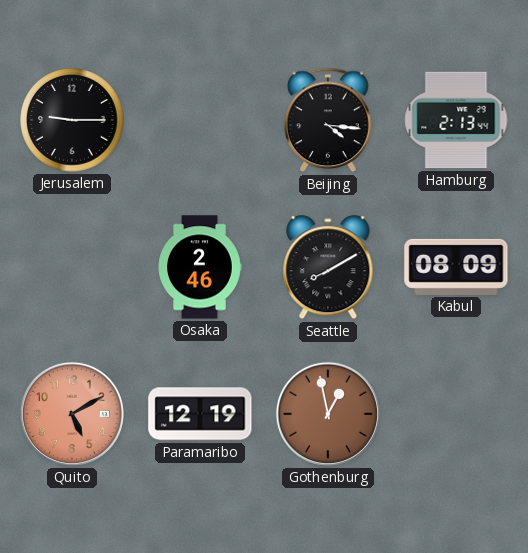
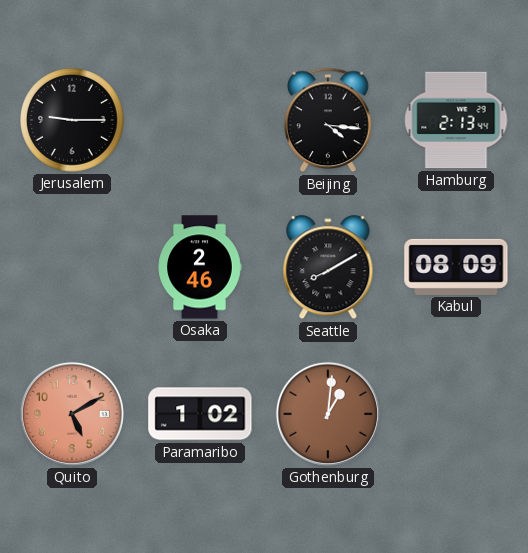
Paramaribo: 12:19 -> 1:02
Gothenburg: 12:58 -> 1:01
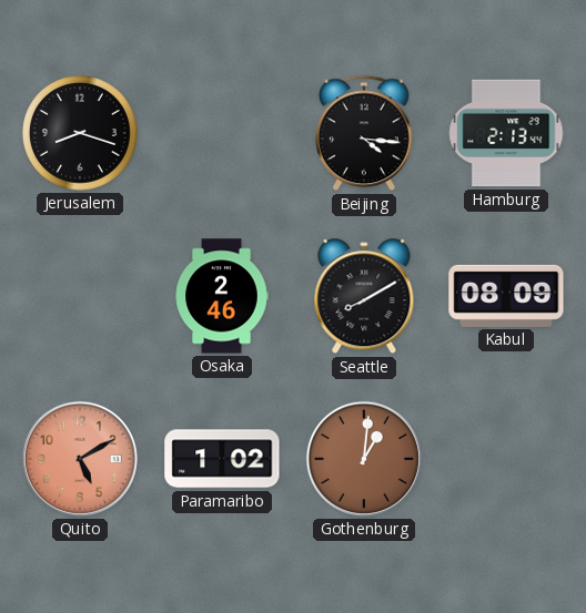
Jerusalem: 9:15 -> 8:18
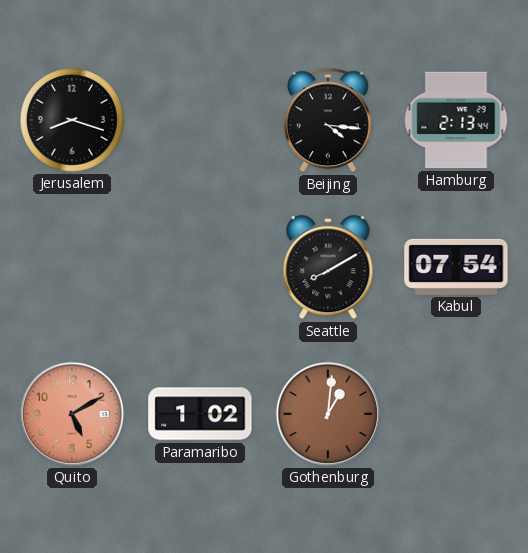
Osaka: 2:46 -> none
Kabul: 08:09 -> 07:54
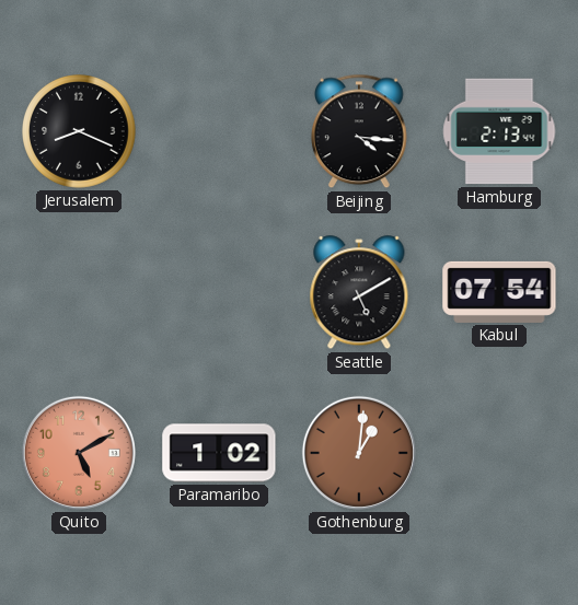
Jerusalem: 8:18 -> 8:19
Seattle: 8:10 -> 5:10
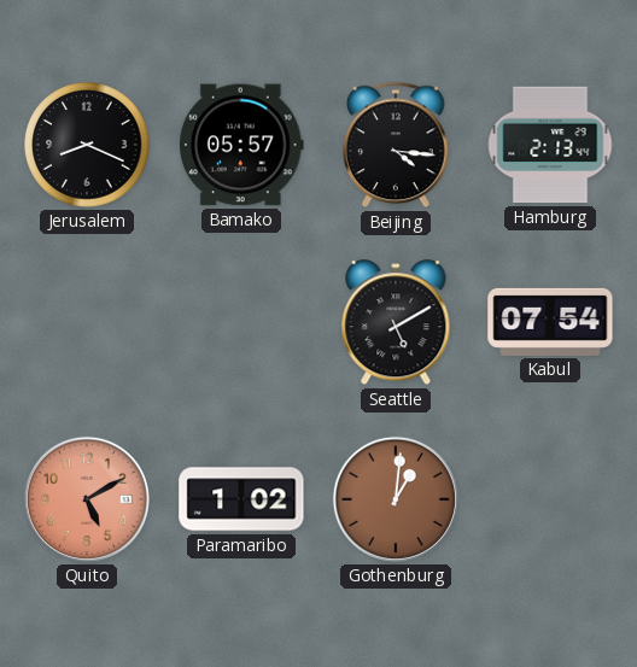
Bamako: none -> 05:57
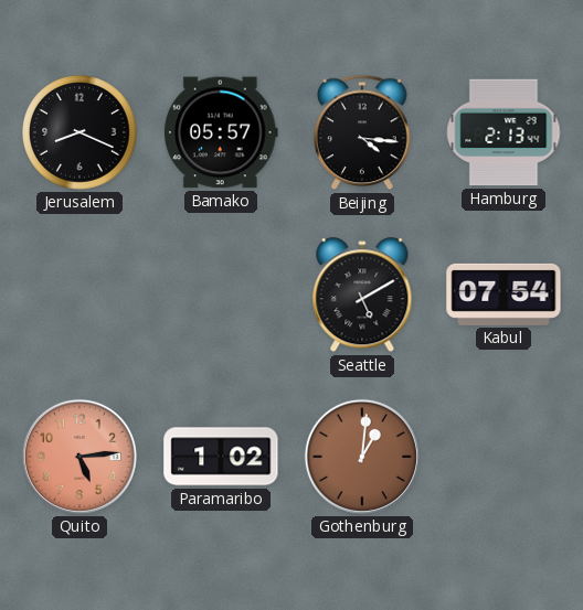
Quito: 5:10 -> 5:14
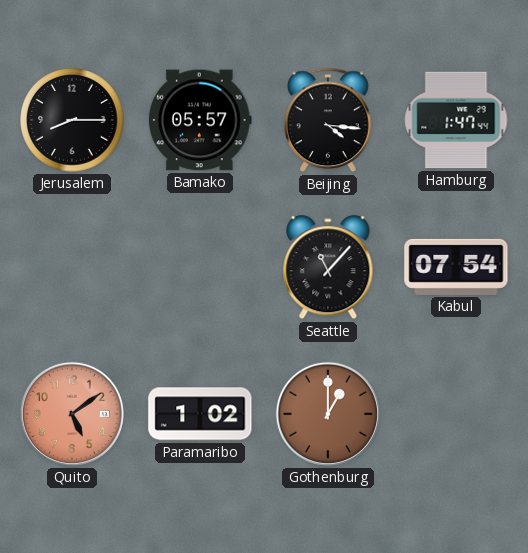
Jerusalem: 8:19 -> 8:15
Hamburg: 2:13 -> 1:47
Seattle: 5:10 -> 11:07
Quito: 5:14 -> 5:09
Gothenburg: 1:01 -> 1:00
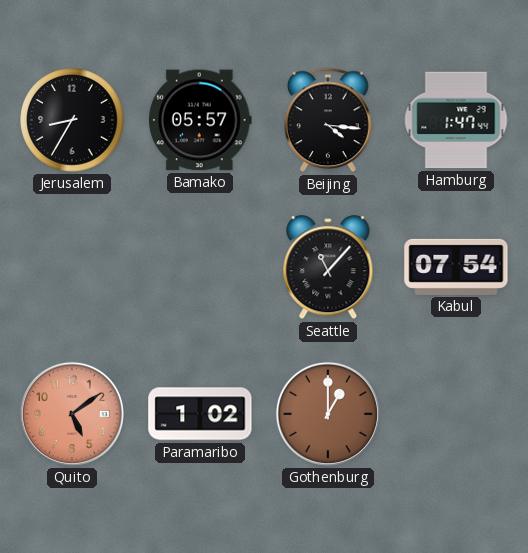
Jerusalem: 8:15 -> 8:35
